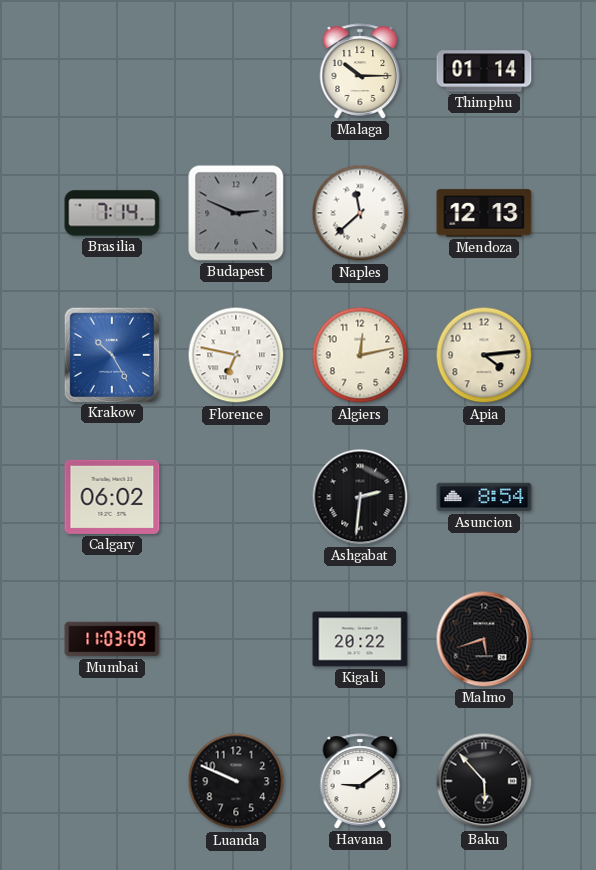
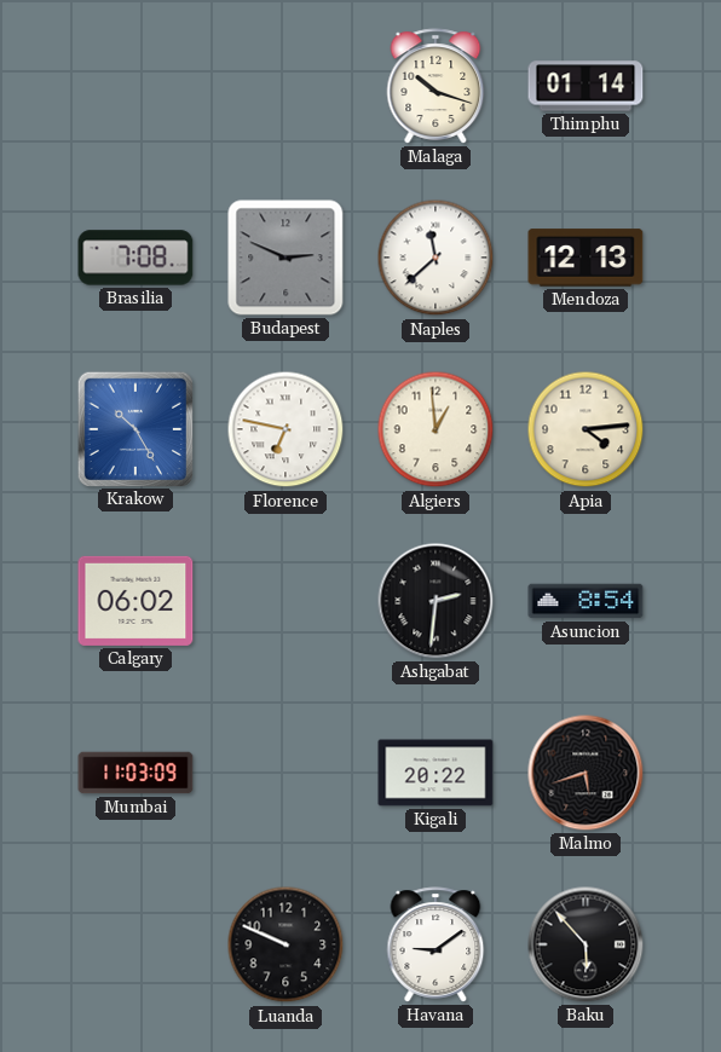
Malaga: 10:15 -> 10:18
Brasilia: 7:14 -> 7:08
Algiers: 12:13 -> 12:59
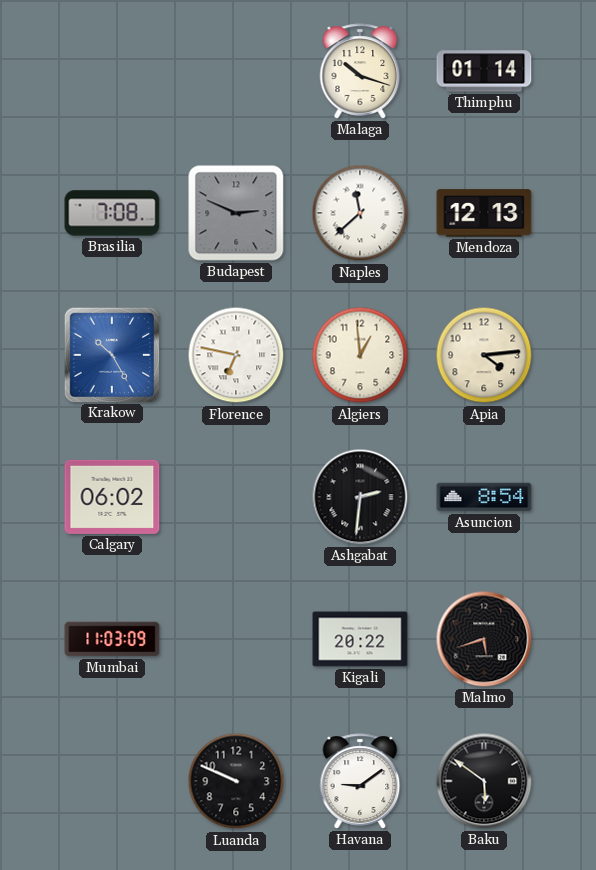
Baku: 5:53 -> 5:51
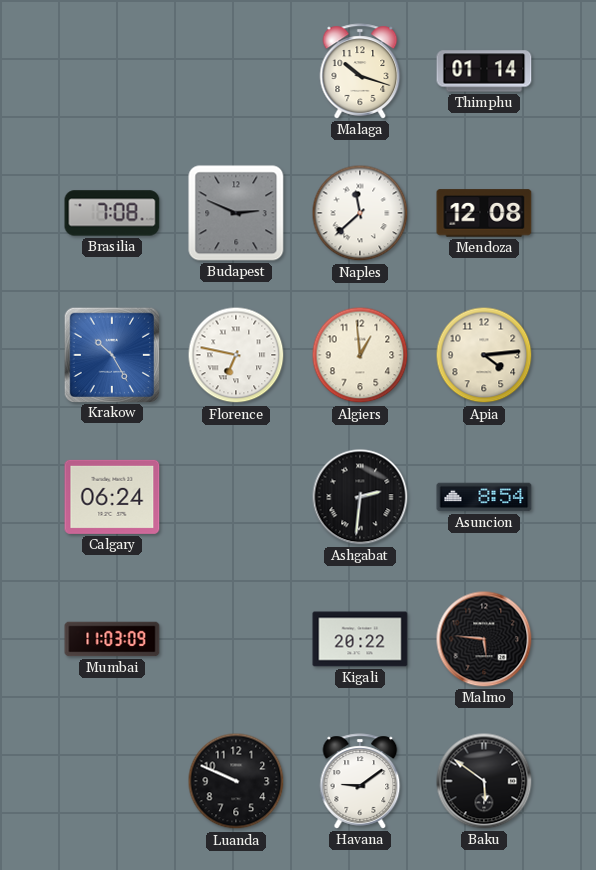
Mendoza: 12:13 -> 12:08
Calgary: 06:02 -> 06:24
Malmo: 5:42 -> 5:46
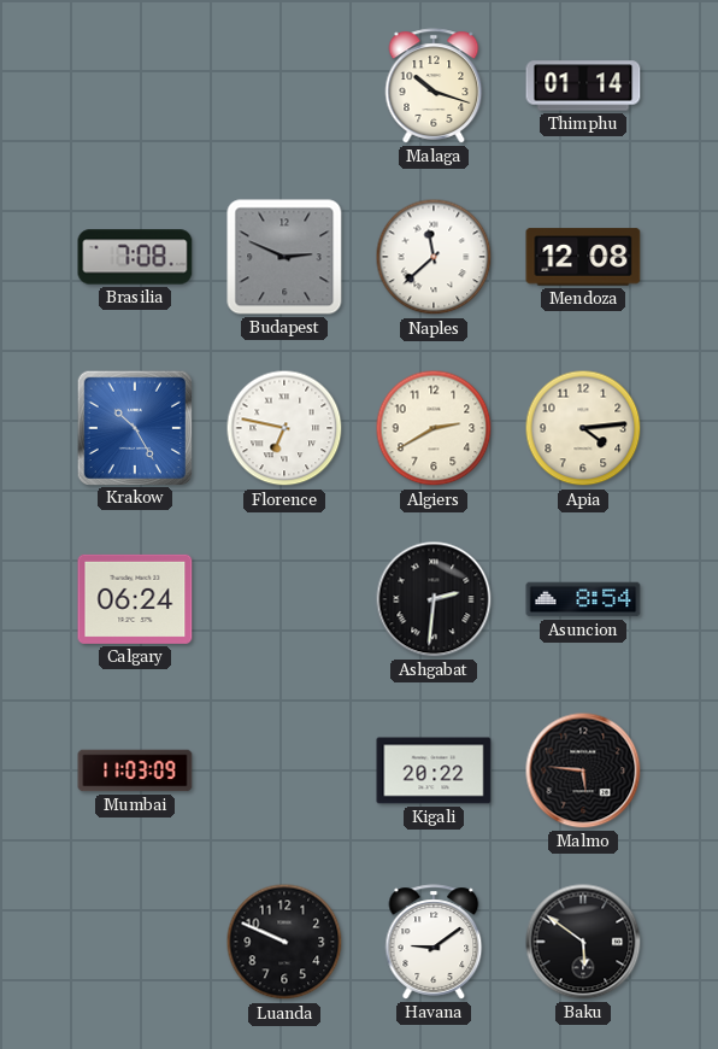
Algiers: 12:59 -> 2:40
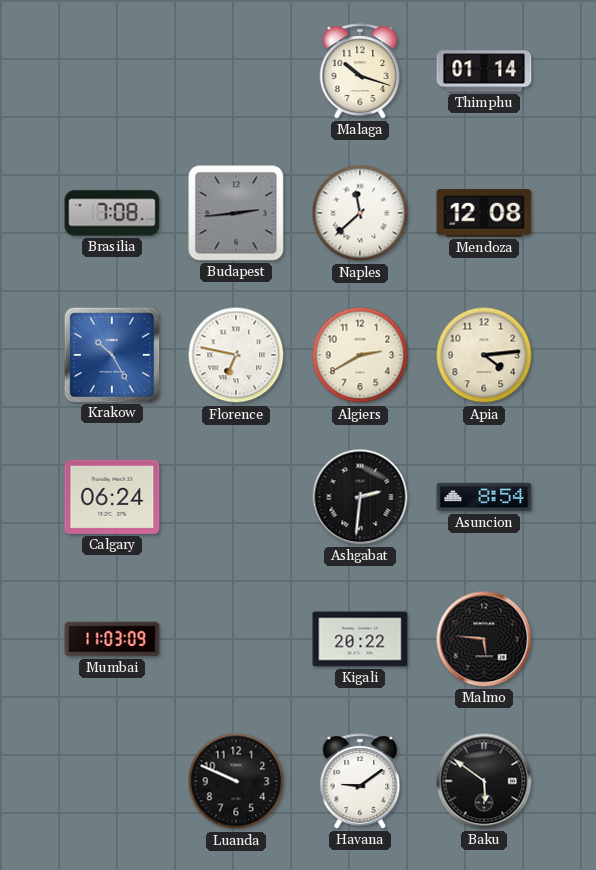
Budapest: 2:49 -> 2:44
